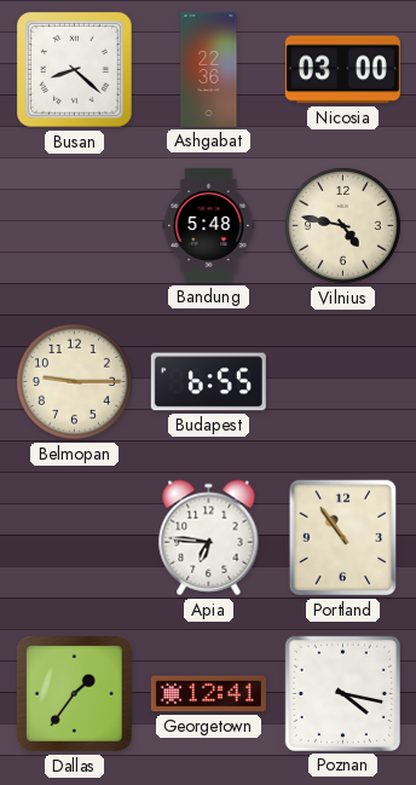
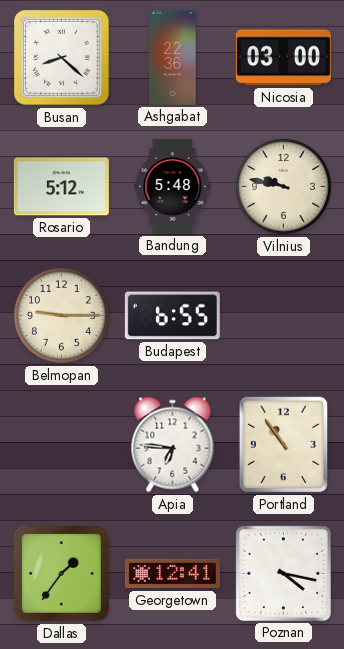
Rosario: none -> 5:12
Vilnius: 4:47 -> 9:47
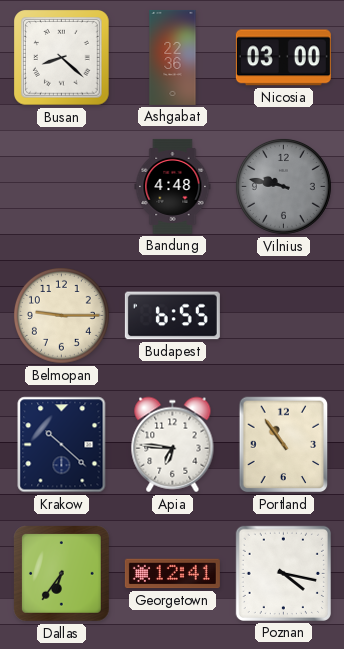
Rosario: 5:12 -> none
Bandung: 5:48 -> 4:48
Vilnius dial: cream -> grey
Krakow: none -> 10:22
Dallas: 1:36 -> 6:36
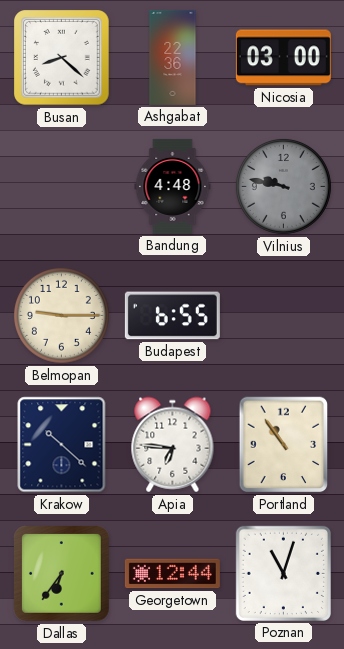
Georgetown: 12:41 -> 12:44
Poznan: 4:17 -> 11:03
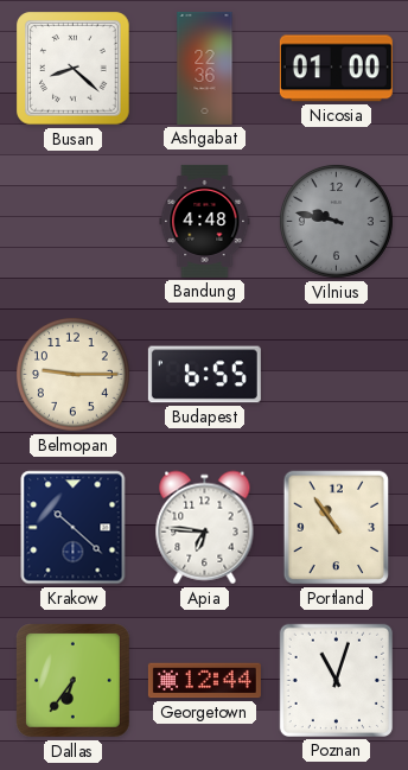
Nicosia: 03:00 -> 01:00
